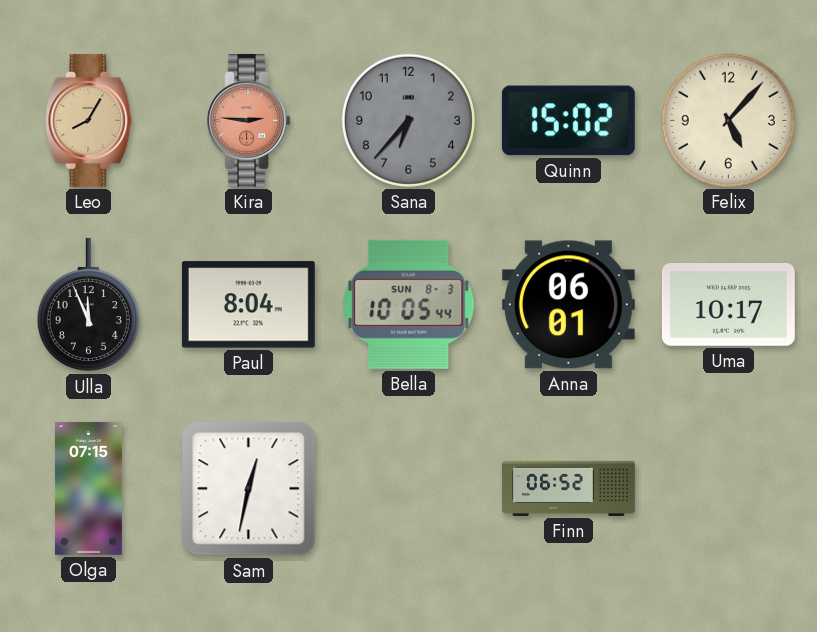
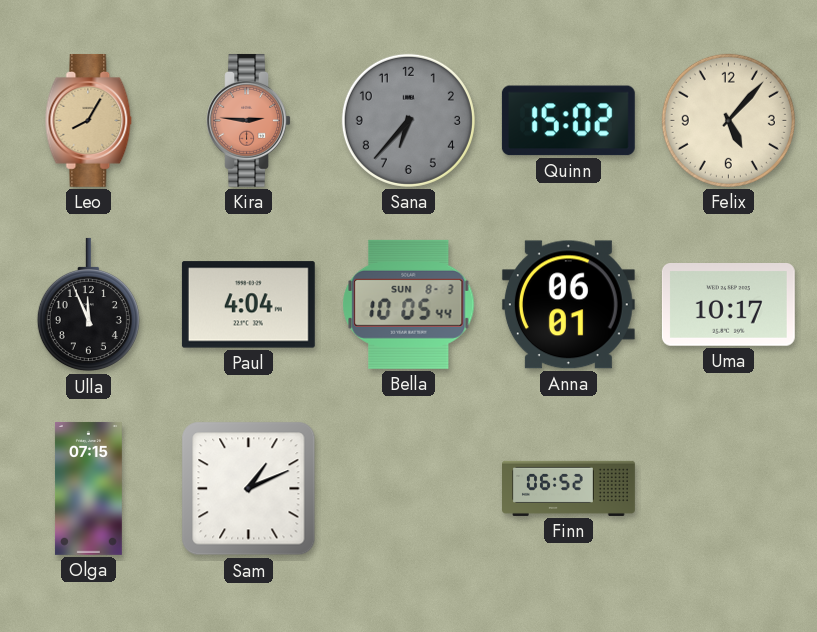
Paul: 8:04 -> 4:04
Sam: 12:32 -> 1:11
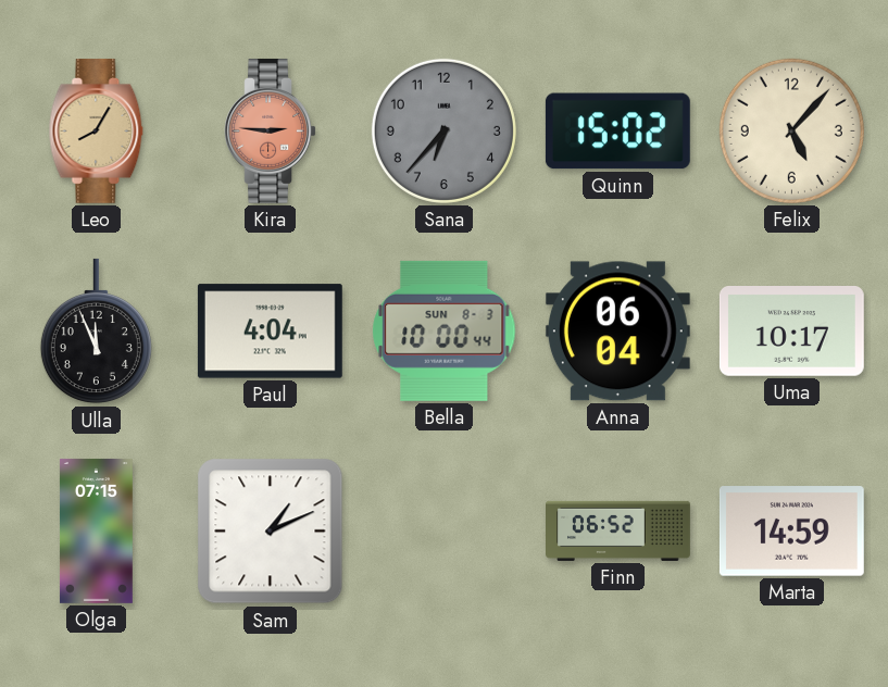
Bella: 10:05 -> 10:00
Anna: 06:01 -> 06:04
Marta: none -> 14:59
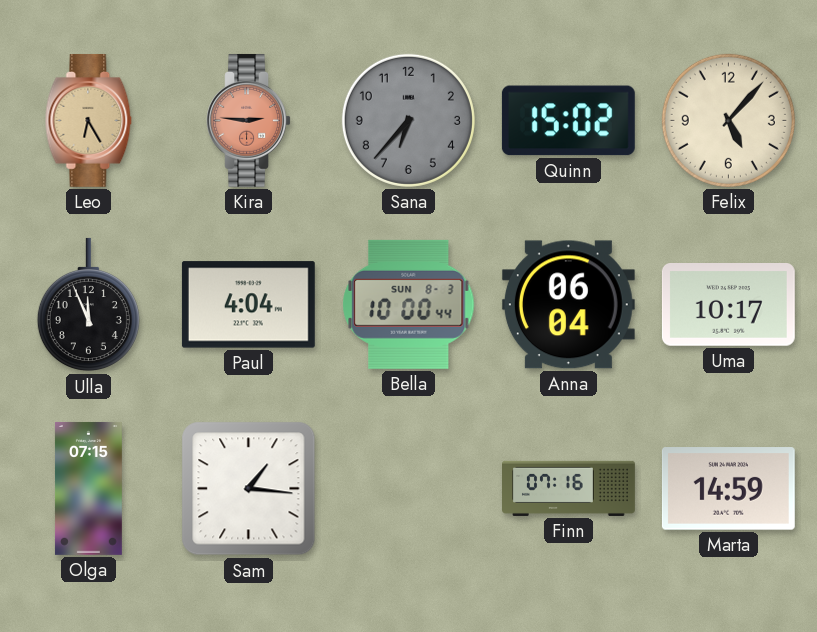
Leo: 8:05 -> 6:25
Sam: 1:11 -> 1:16
Finn: 06:52 -> 07:16
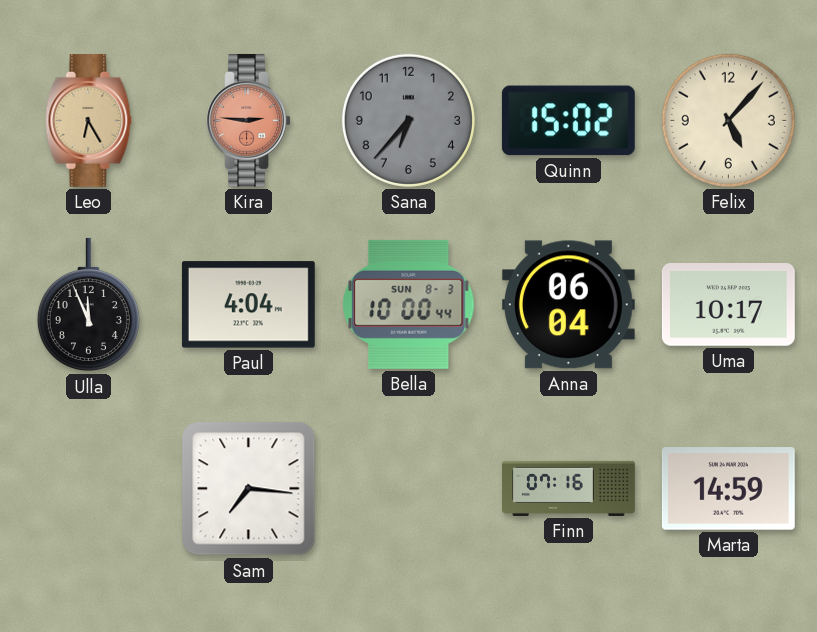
Olga: 07:15 -> none
Sam: 1:16 -> 7:16
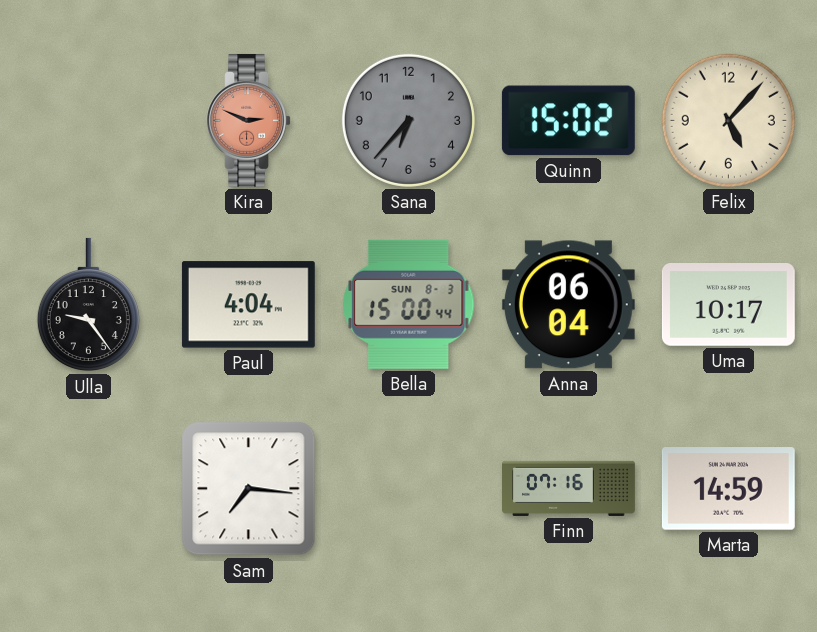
Leo: 6:25 -> none
Kira: 2:46 -> 2:49
Ulla: 11:56 -> 9:24
Bella: 10:00 -> 15:00
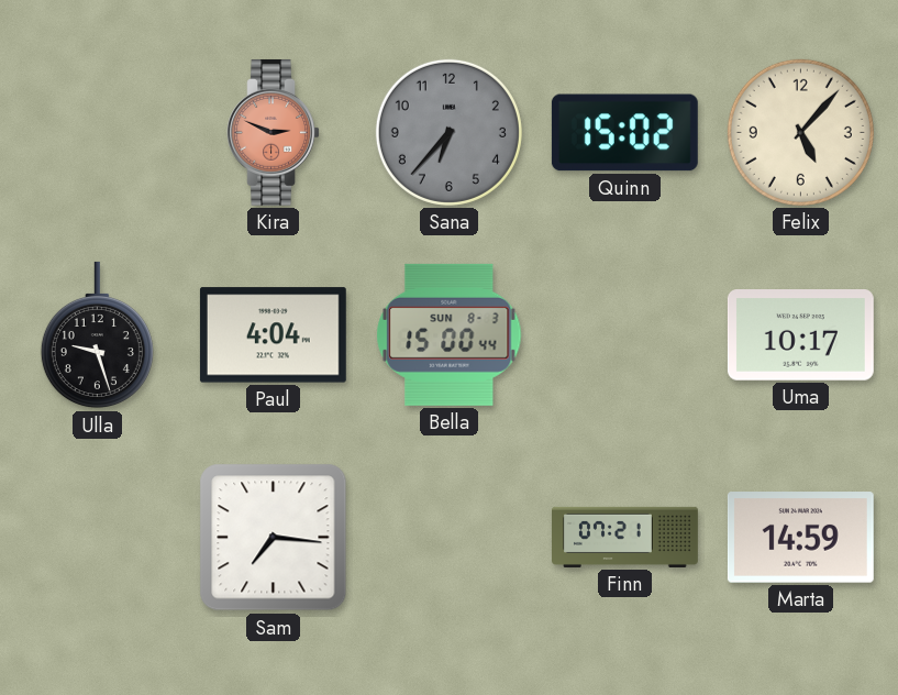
Ulla: 9:24 -> 9:27
Anna: 06:04 -> none
Finn: 07:16 -> 07:21
